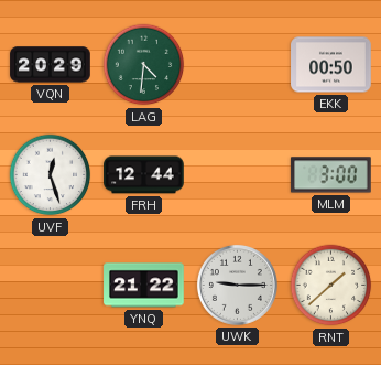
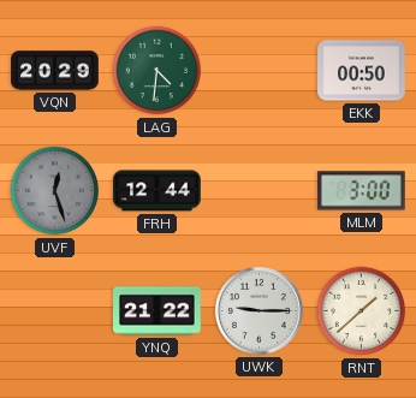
UVF dial: white -> grey
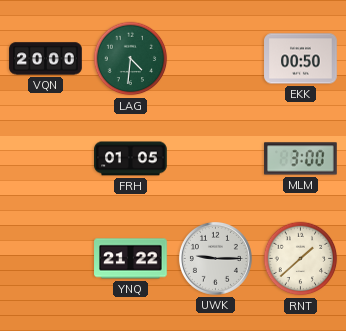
VQN: 20:29 -> 20:00
UVF: 12:27 -> none
FRH: 12:44 -> 01:05
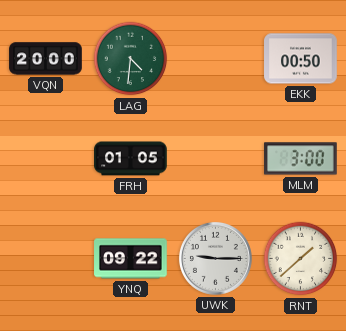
YNQ: 21:22 -> 09:22
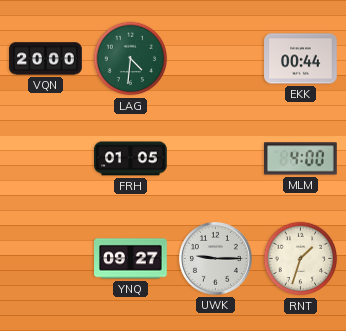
EKK: 00:50 -> 00:44
MLM: 3:00 -> 4:00
YNQ: 09:22 -> 09:27
RNT: 1:38 -> 1:33
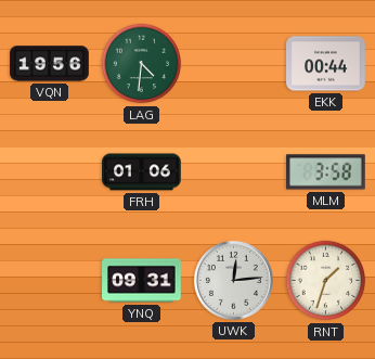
VQN: 20:00 -> 19:56
FRH: 01:05 -> 01:06
MLM: 4:00 -> 3:58
YNQ: 09:27 -> 09:31
UWK: 9:15 -> 12:14
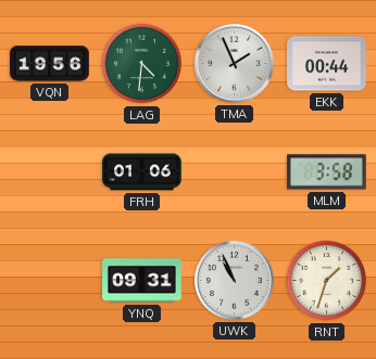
TMA: none -> 1:56
UWK: 12:14 -> 10:56
